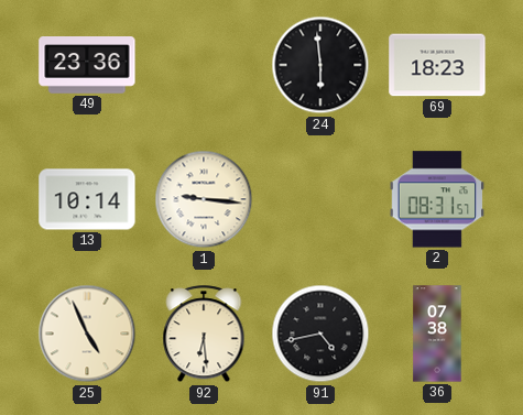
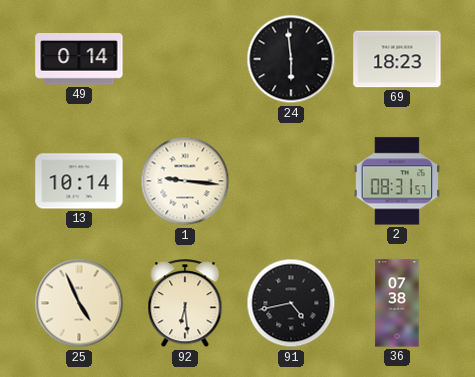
49: 23:36 -> 0:14
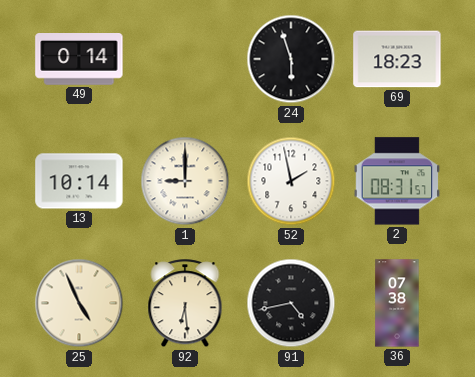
24: 5:59 -> 5:57
1: 9:16 -> 9:00
52: none -> 1:58
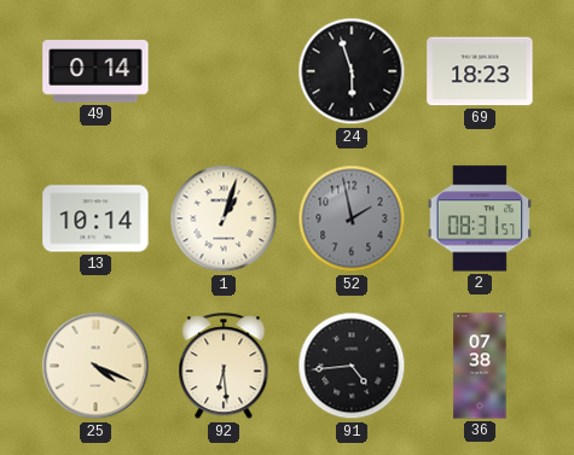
1: 9:00 -> 1:03
52 dial: white -> grey
25: 4:56 -> 4:19
91: 4:43 -> 4:44
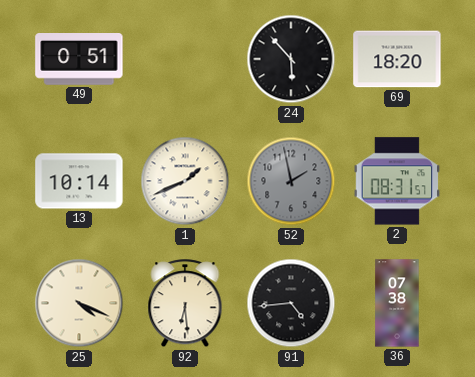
49: 0:14 -> 0:51
24: 5:57 -> 5:53
69: 18:23 -> 18:20
1: 1:03 -> 1:41
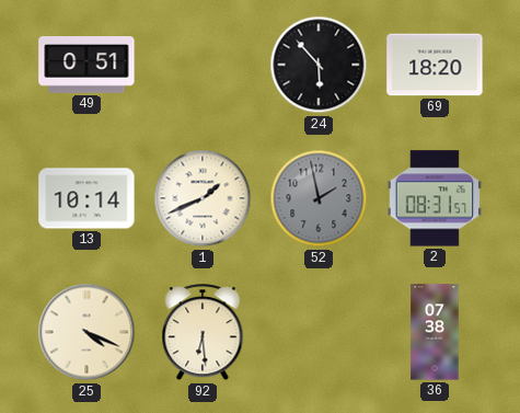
91: 4:44 -> none
